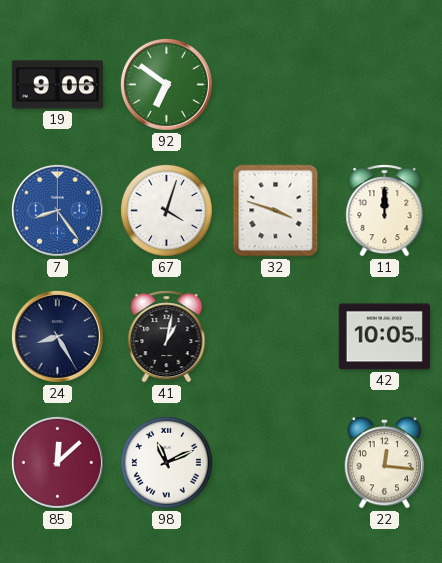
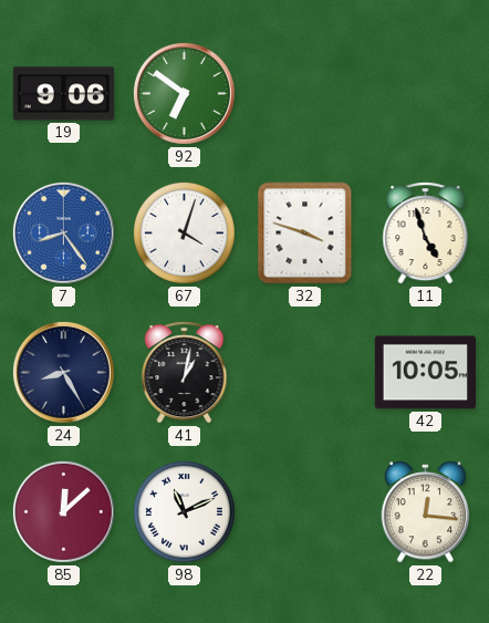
11: 12:00 -> 4:57
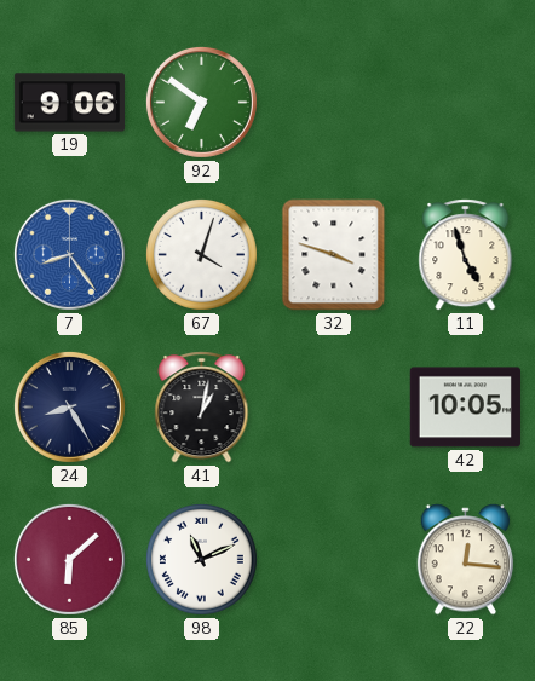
85: 12:08 -> 6:08
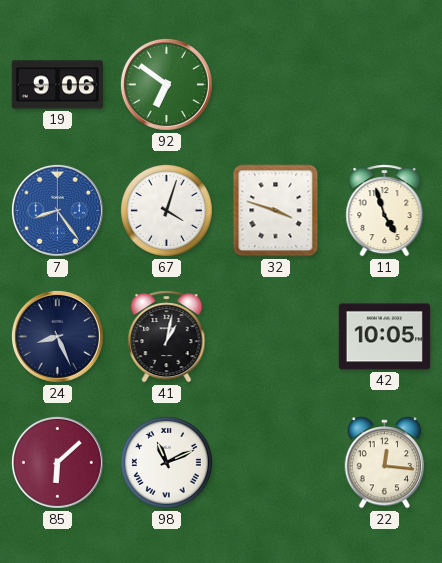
24: 8:25 -> 8:26
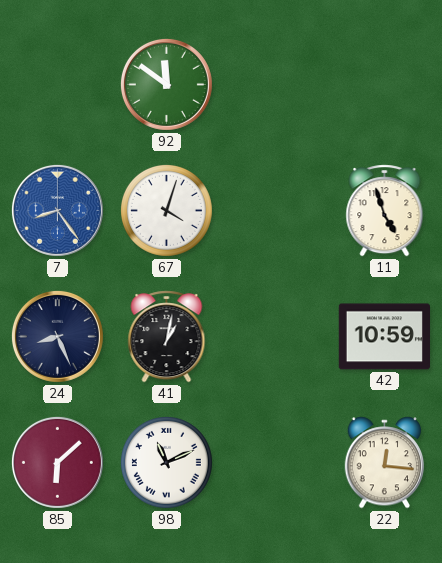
19: 9:06 -> none
92: 6:51 -> 11:51
32: 3:48 -> none
42: 10:05 -> 10:59
